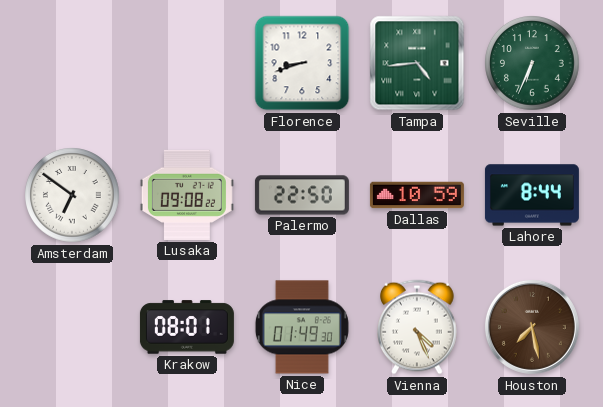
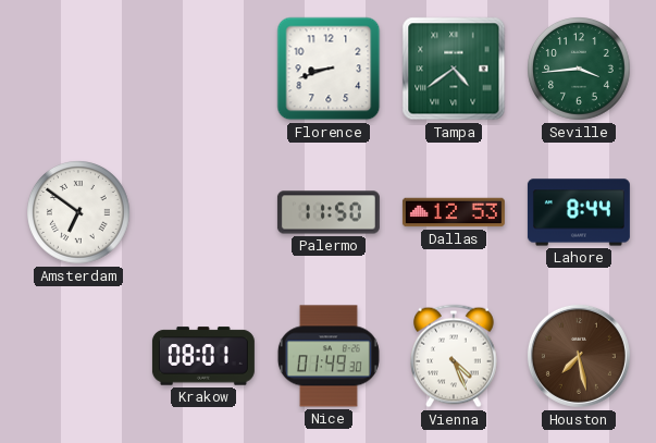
Tampa: 4:44 -> 4:39
Seville: 6:34 -> 3:44
Lusaka: 09:08 -> none
Palermo: 22:50 -> 11:50
Dallas: 10:59 -> 12:53
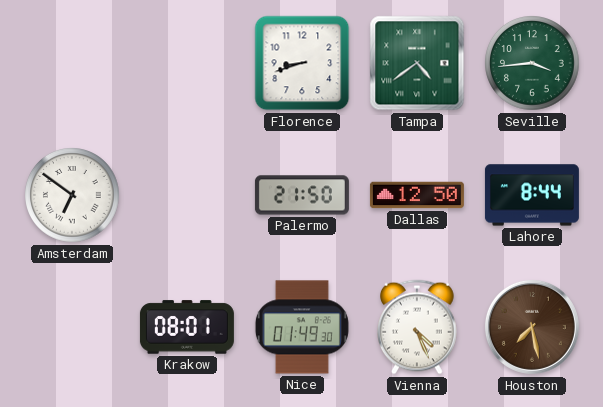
Palermo: 11:50 -> 21:50
Dallas: 12:53 -> 12:50
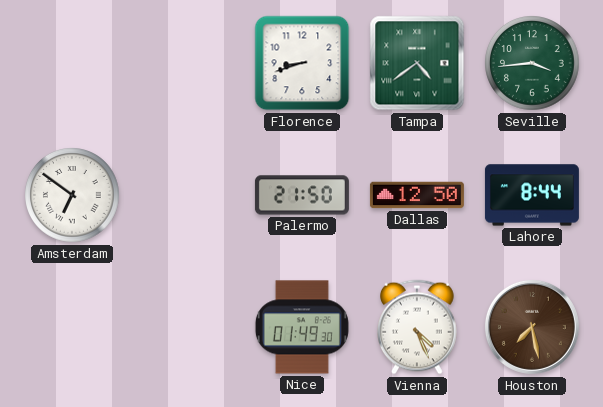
Krakow: 08:01 -> none
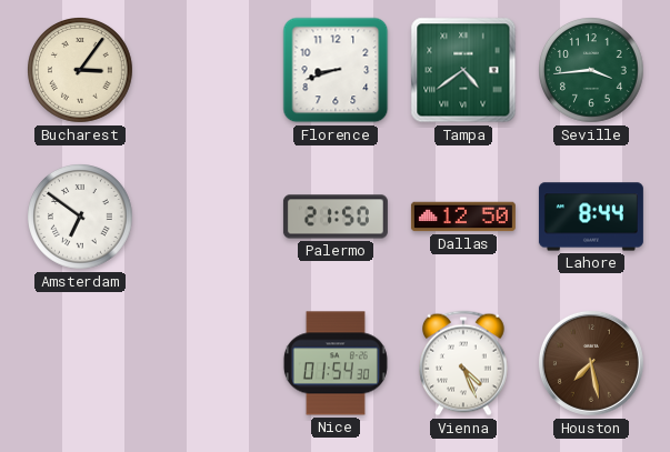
Bucharest: none -> 3:06
Nice: 01:49 -> 01:54
